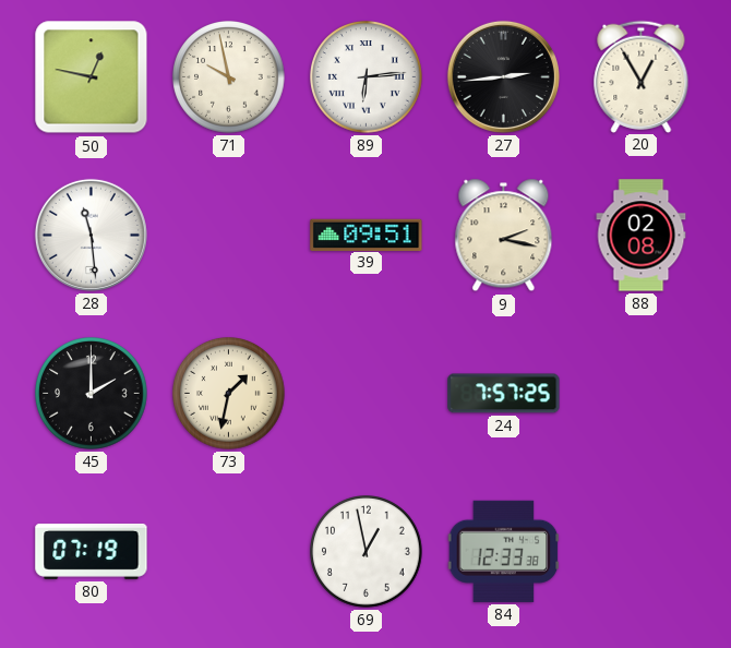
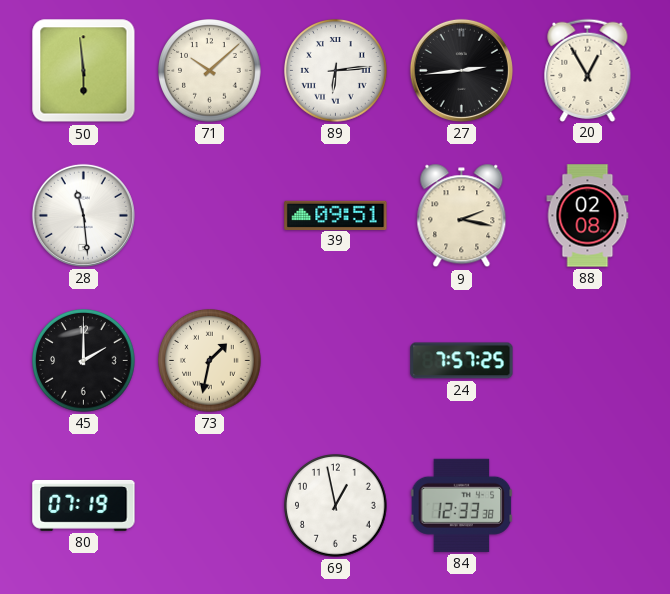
50: 12:47 -> 5:59
71: 9:58 -> 10:08
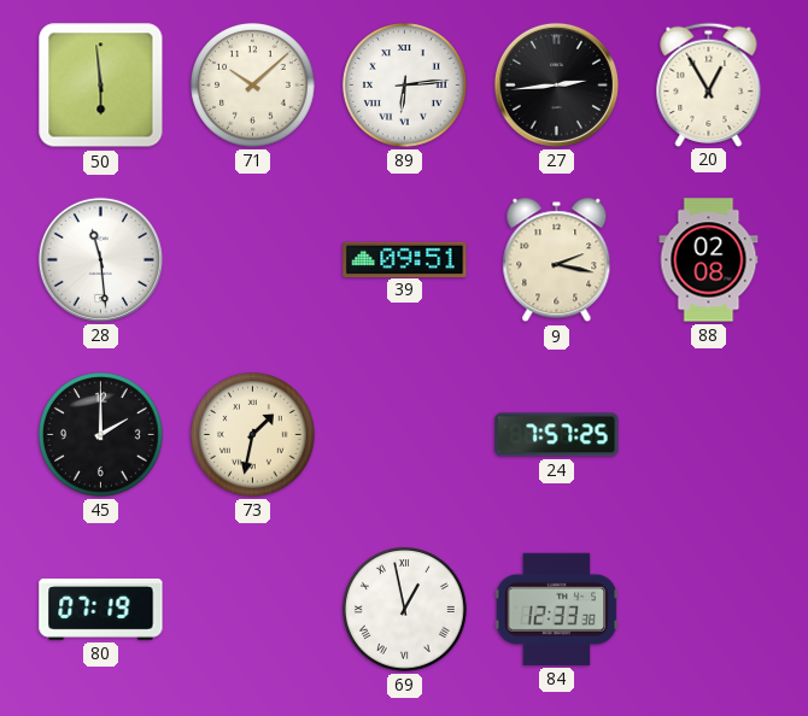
69 numerals: Arabic -> Roman
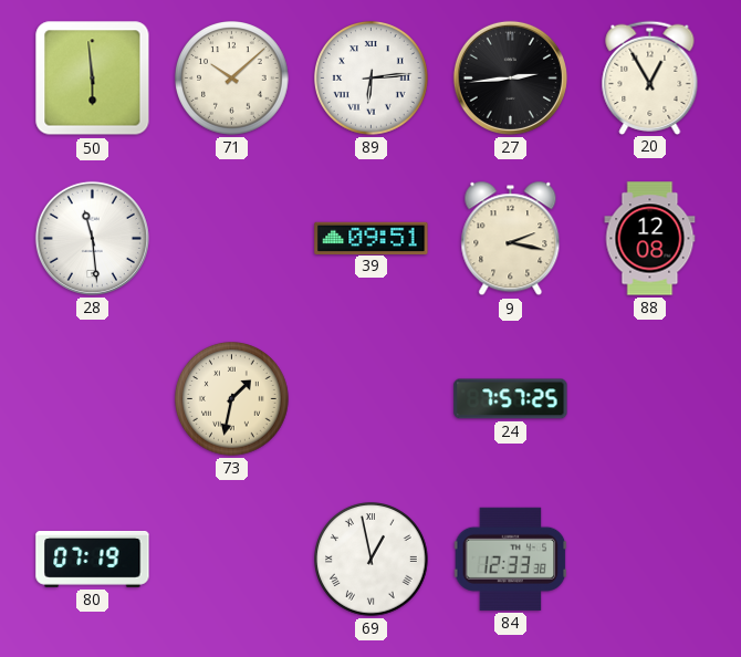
88: 02:08 -> 12:08
45: 2:00 -> none
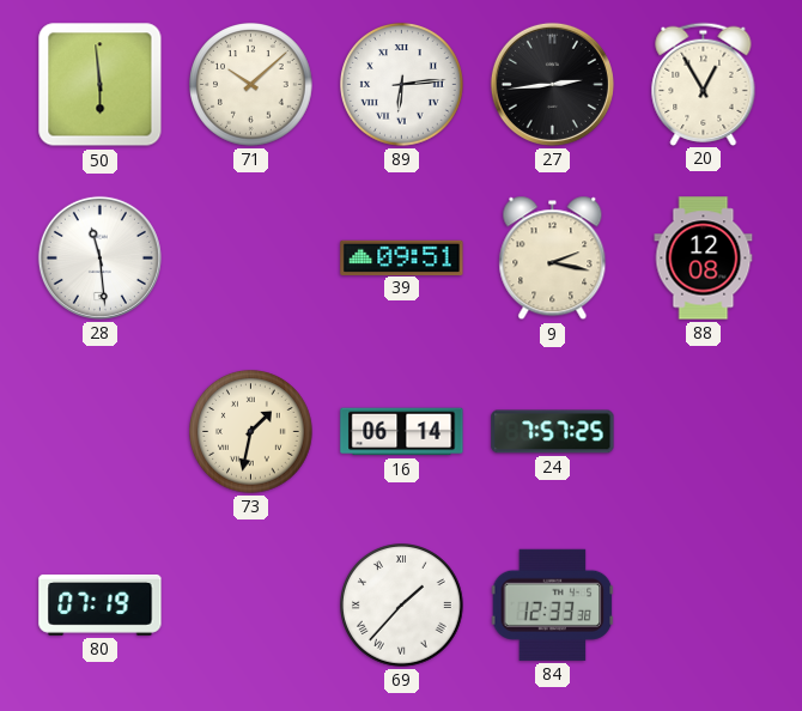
16: none -> 06:14
69: 12:58 -> 1:37
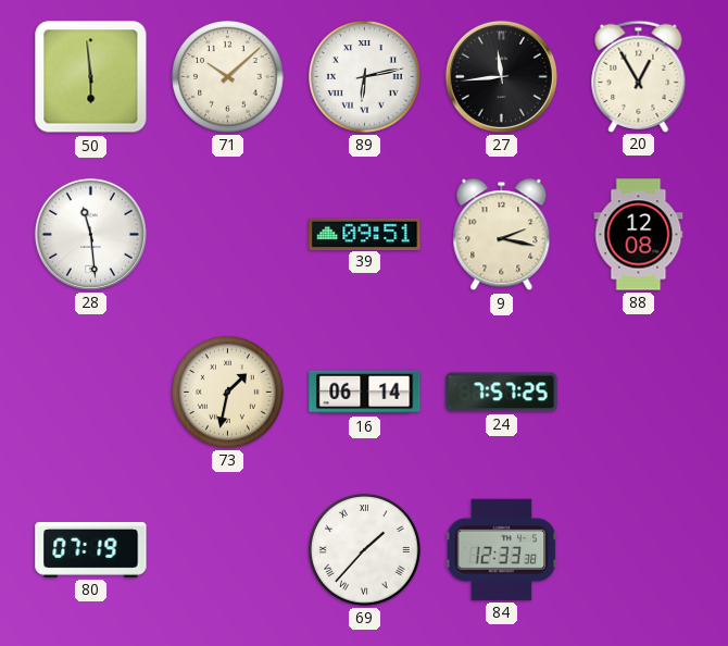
89: 6:14 -> 6:13
27: 2:44 -> 11:44
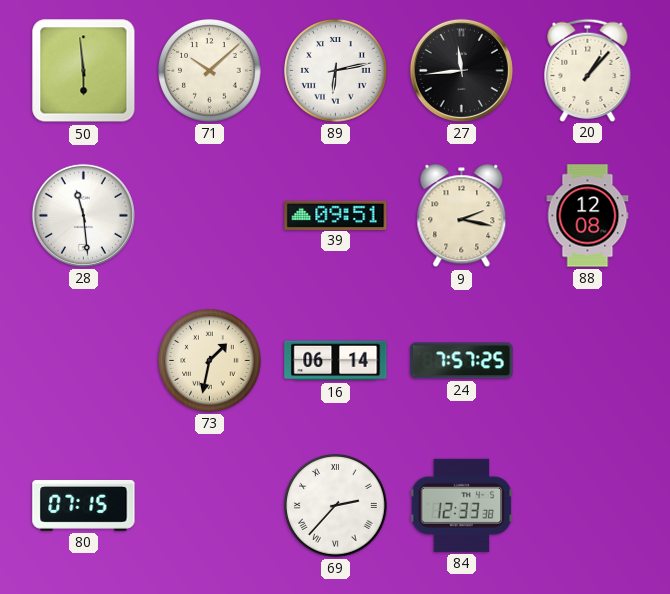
20: 12:55 -> 1:07
80: 07:19 -> 07:15
69: 1:37 -> 2:37
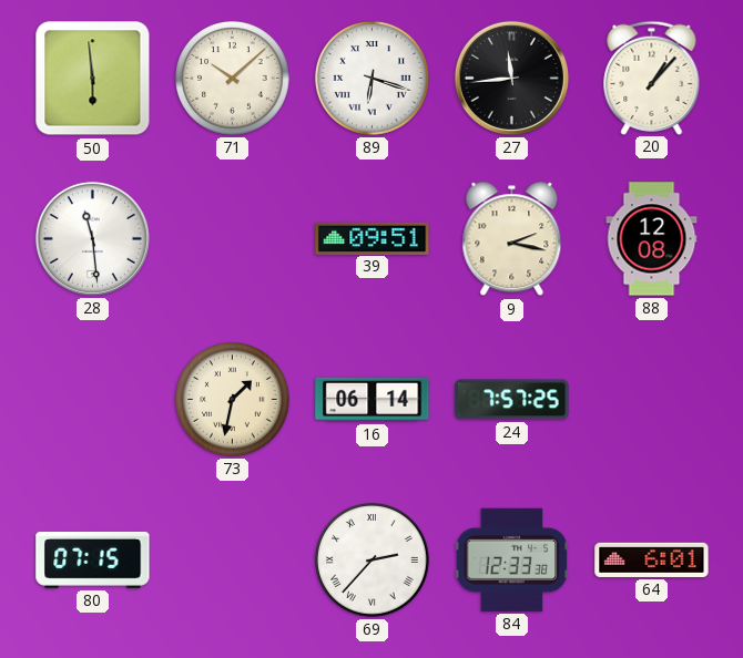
89: 6:13 -> 6:18
64: none -> 6:01
